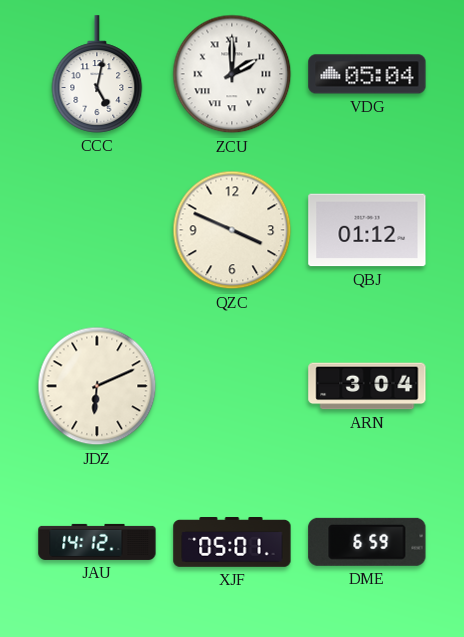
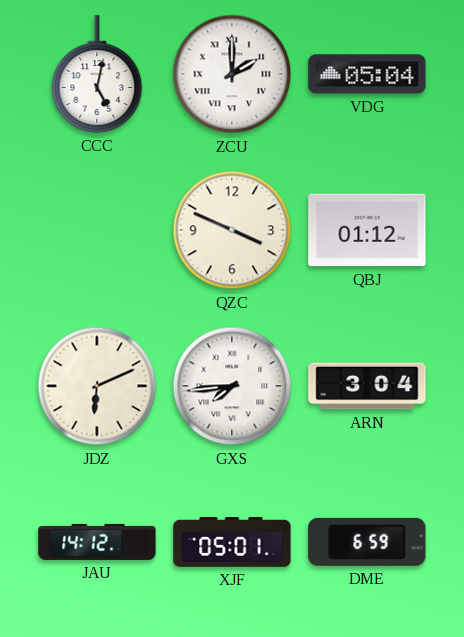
GXS: none -> 7:44
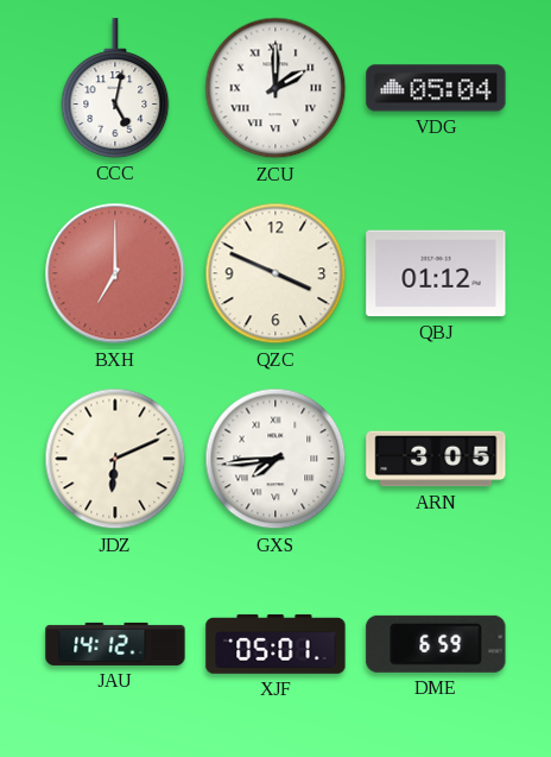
BXH: none -> 7:00
ARN: 3:04 -> 3:05
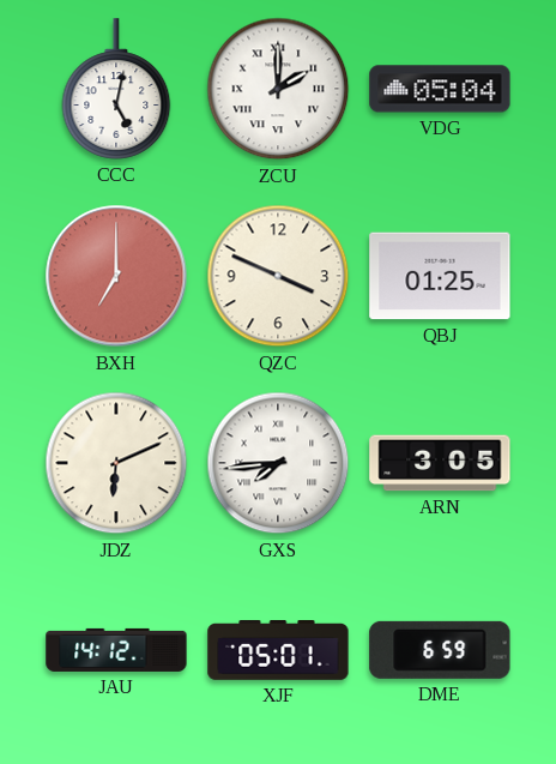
QBJ: 01:12 -> 01:25
